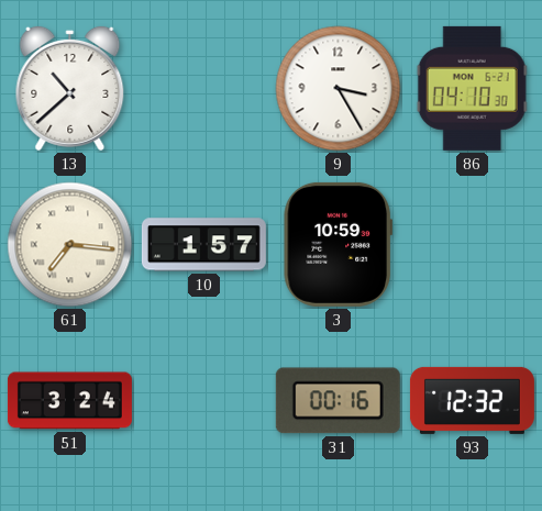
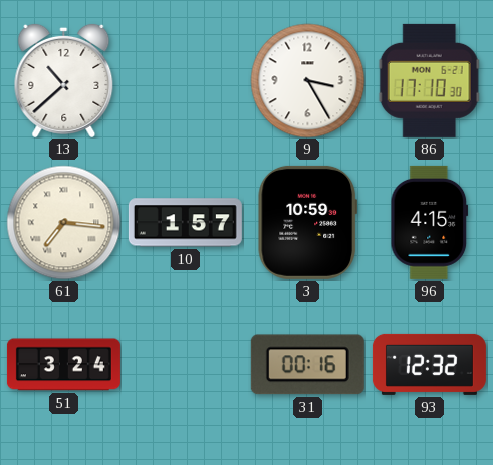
86: 04:10 -> 17:10
96: none -> 4:15
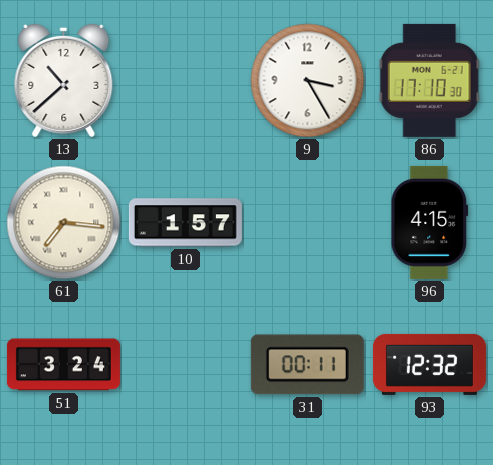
3: 10:59 -> none
31: 00:16 -> 00:11
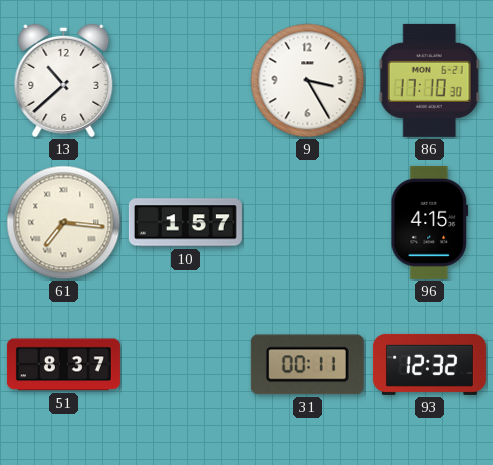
51: 3:24 -> 8:37
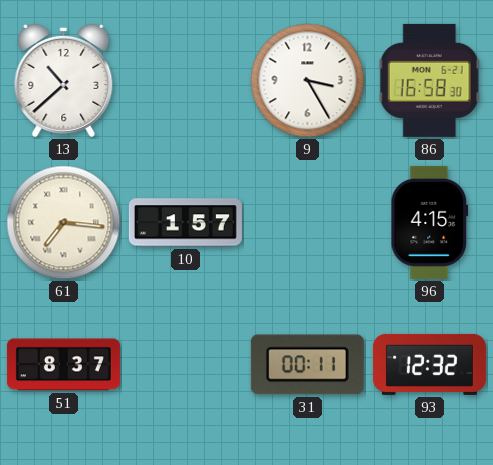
86: 17:10 -> 16:58
